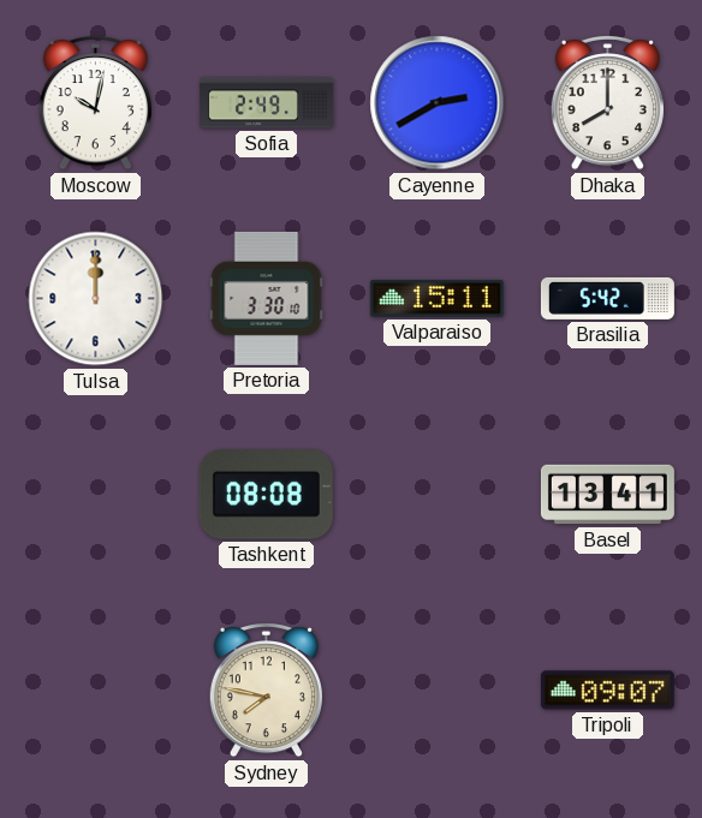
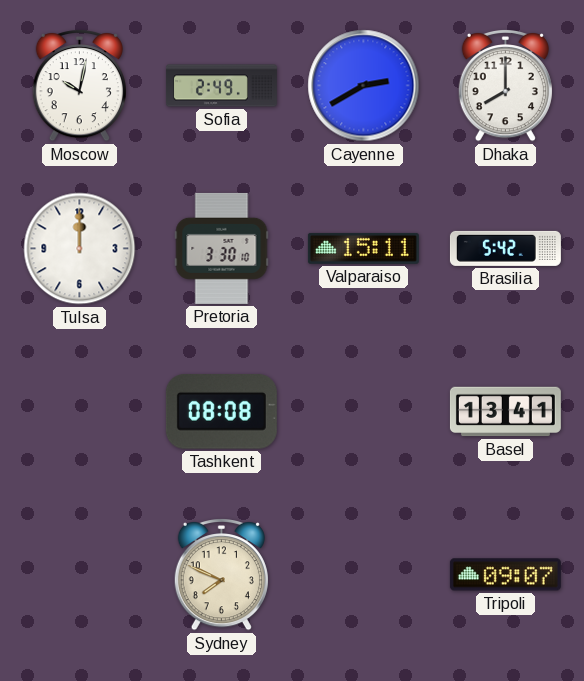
Sydney: 7:47 -> 7:49
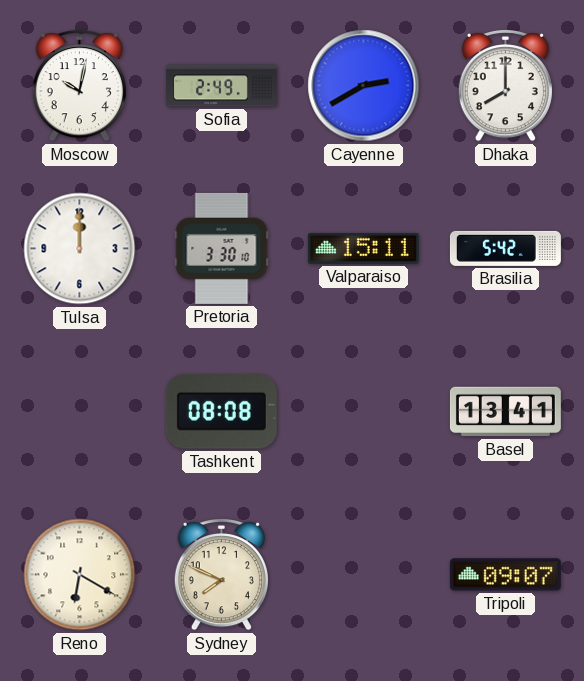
Reno: none -> 6:20
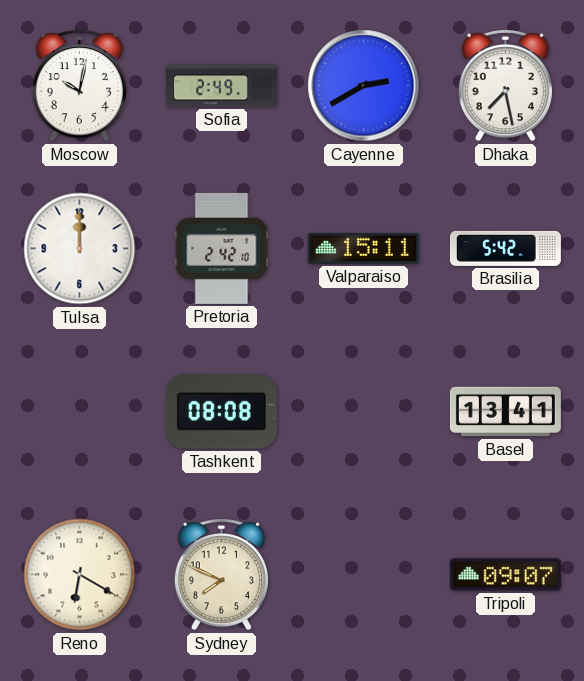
Dhaka: 8:00 -> 7:28
Pretoria: 3:30 -> 2:42
